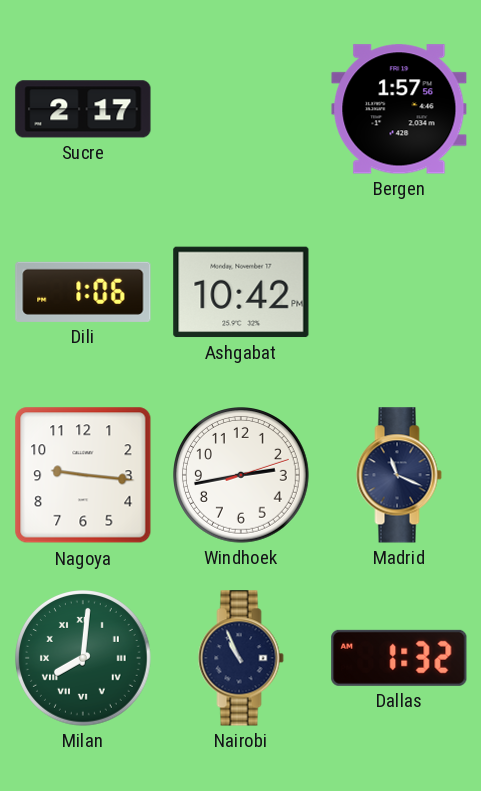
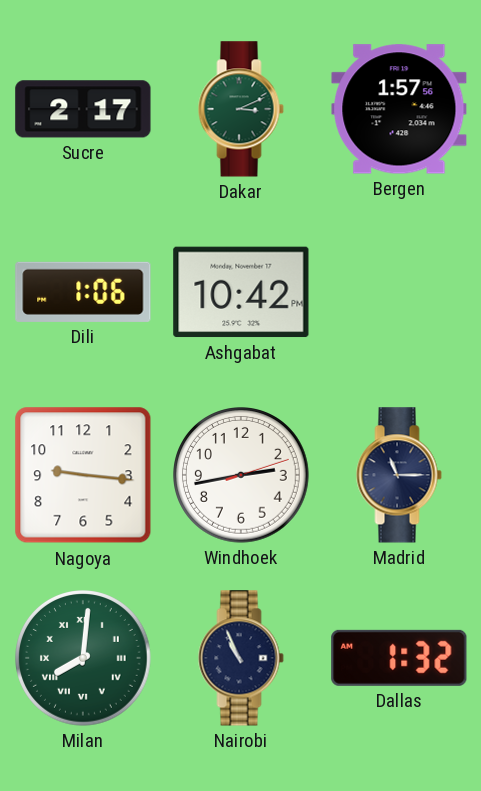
Dakar: none -> 3:11
Madrid: 11:19 -> 11:15
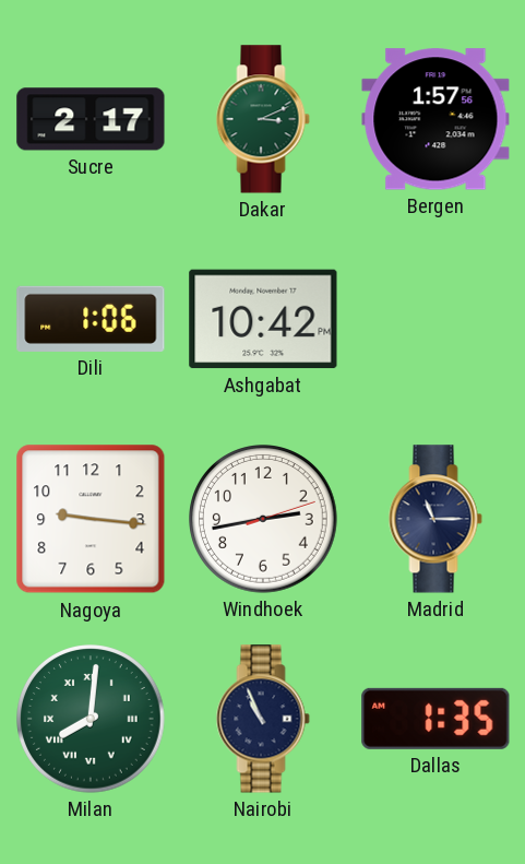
Dallas: 1:32 -> 1:35
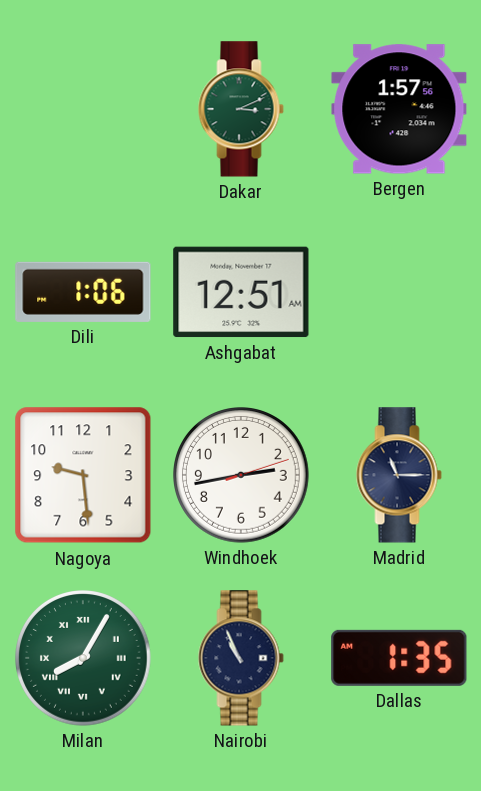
Sucre: 2:17 -> none
Ashgabat: 10:42 -> 12:51
Nagoya: 9:16 -> 9:29
Milan: 8:01 -> 8:05
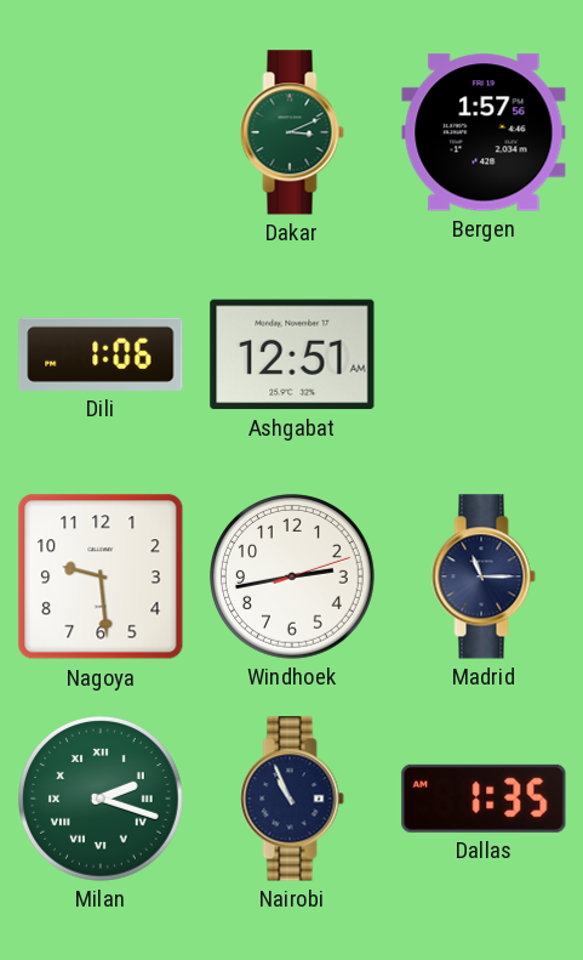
Milan: 8:05 -> 2:18
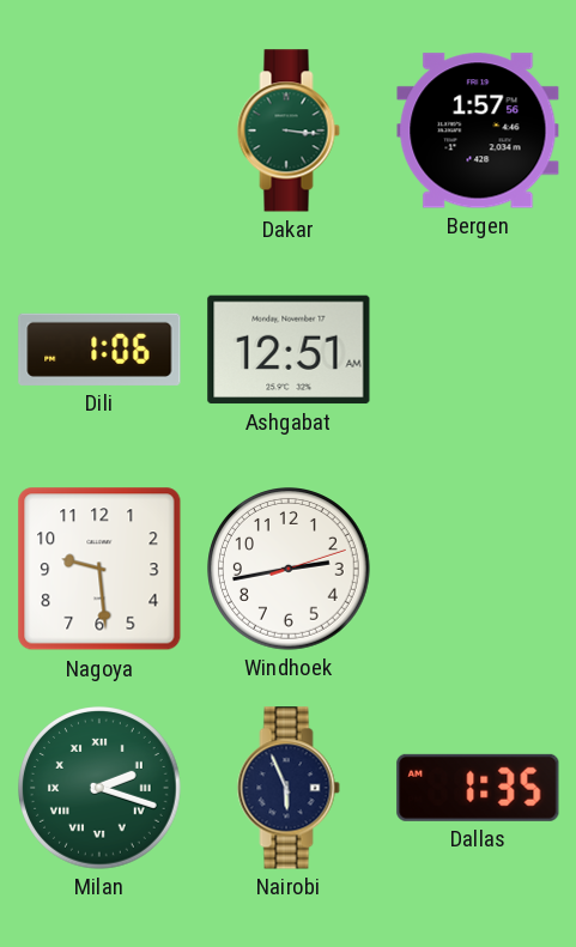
Dakar: 3:11 -> 3:16
Madrid: 11:15 -> none
Nairobi: 10:56 -> 5:56
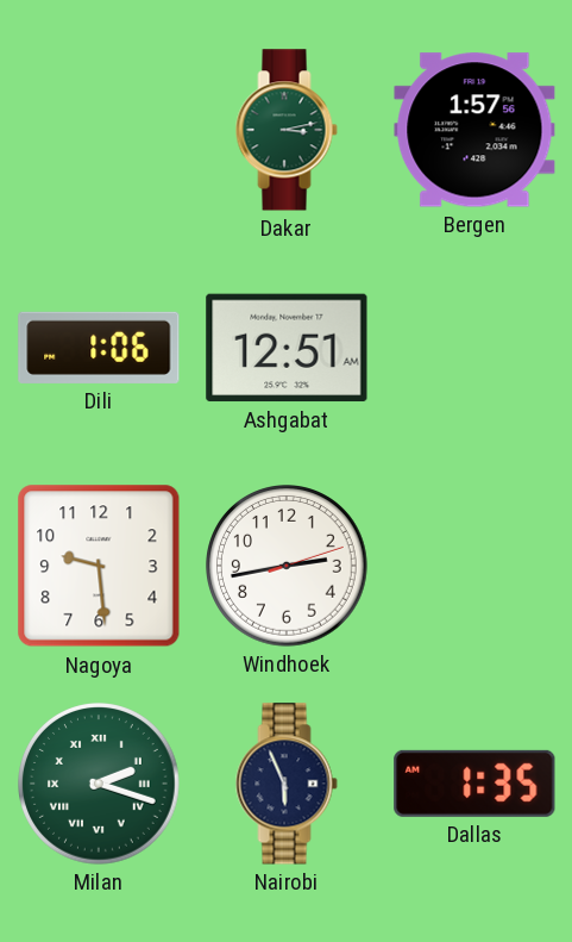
Dakar: 3:16 -> 3:13
